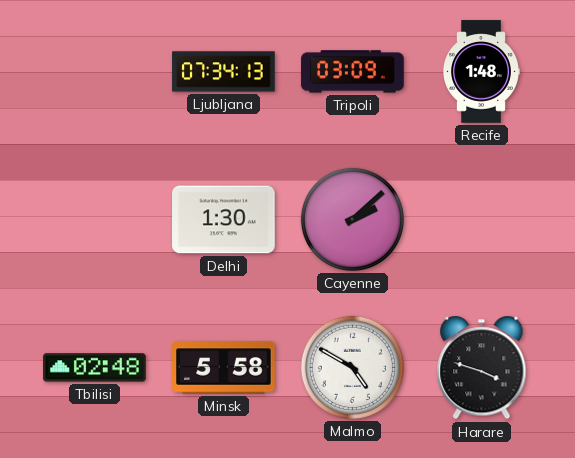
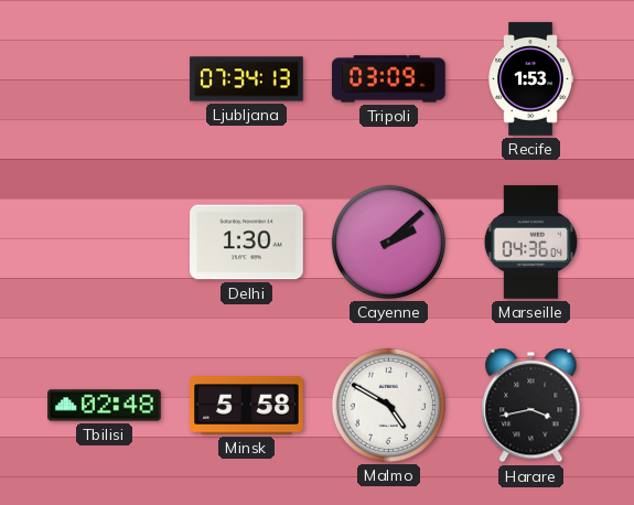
Recife: 1:48 -> 1:53
Marseille: none -> 04:36
Harare: 3:48 -> 3:43
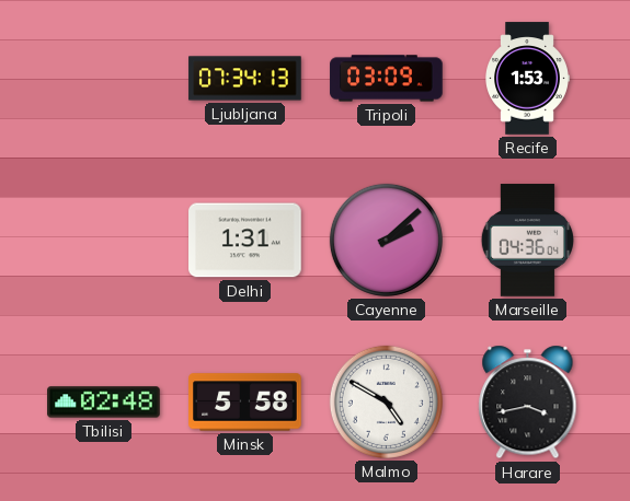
Delhi: 1:30 -> 1:31
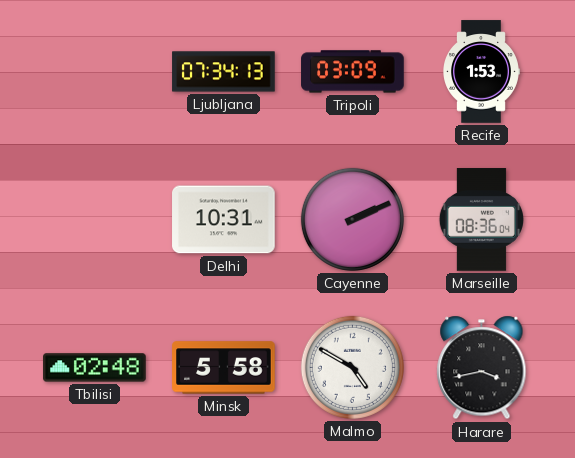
Delhi: 1:31 -> 10:31
Cayenne: 2:08 -> 2:11
Marseille: 04:36 -> 08:36
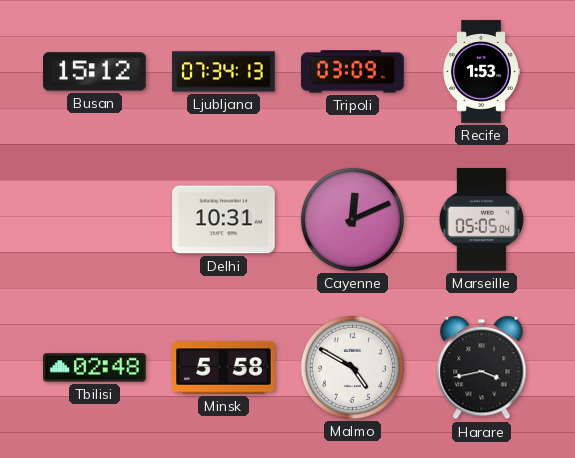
Busan: none -> 15:12
Cayenne: 2:11 -> 12:11
Marseille: 08:36 -> 05:05
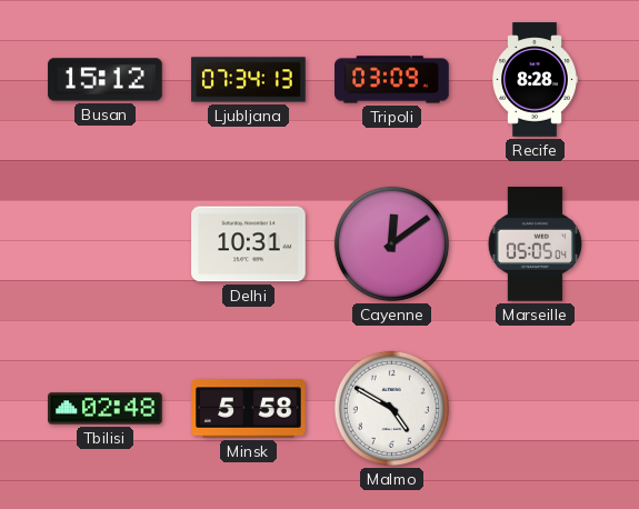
Recife: 1:53 -> 8:28
Cayenne: 12:11 -> 12:09
Harare: 3:43 -> none
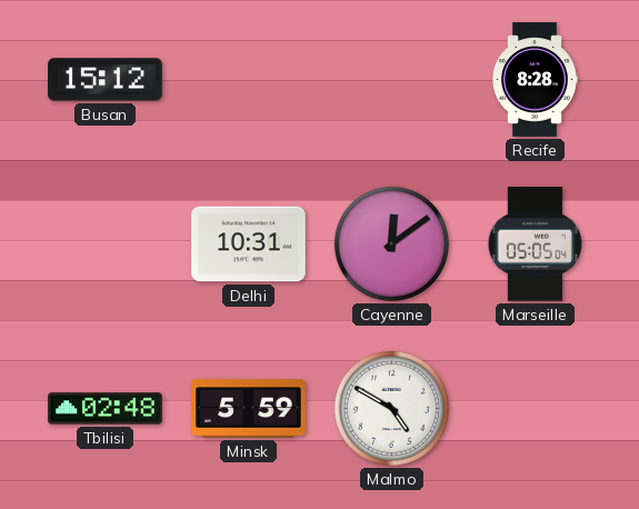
Ljubljana: 07:34 -> none
Tripoli: 03:09 -> none
Minsk: 5:58 -> 5:59
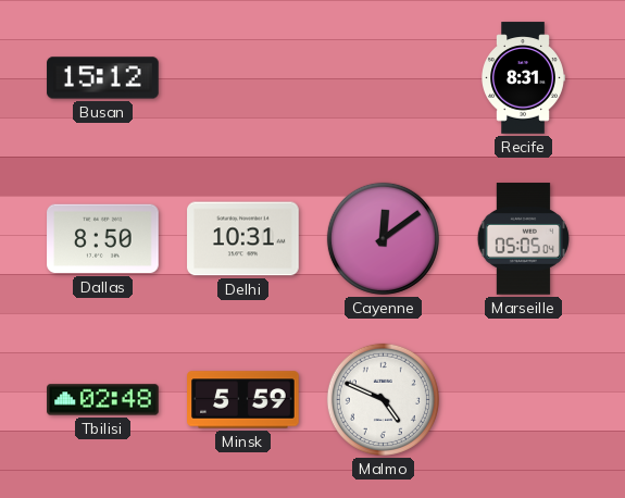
Recife: 8:28 -> 8:31
Dallas: none -> 8:50
Malmo: 4:50 -> 4:49
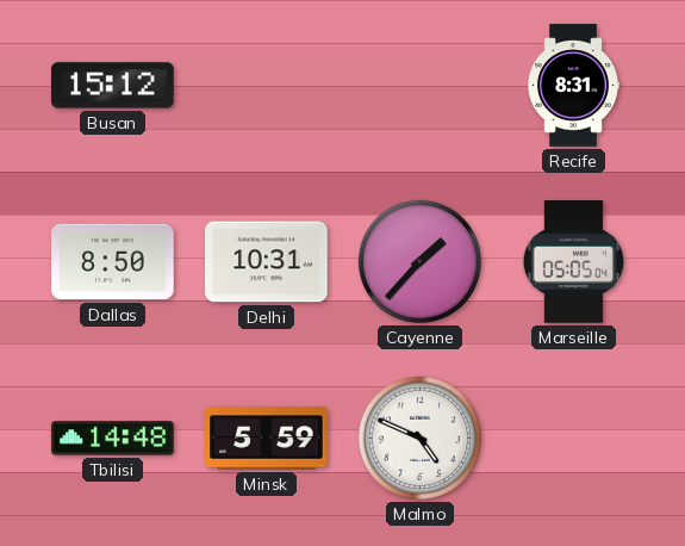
Cayenne: 12:09 -> 1:37
Tbilisi: 02:48 -> 14:48
